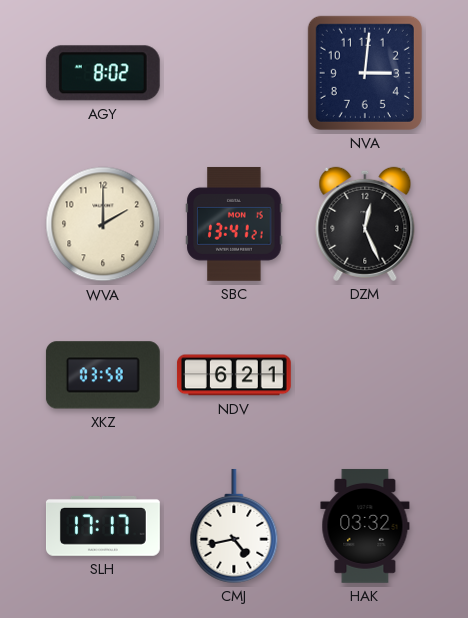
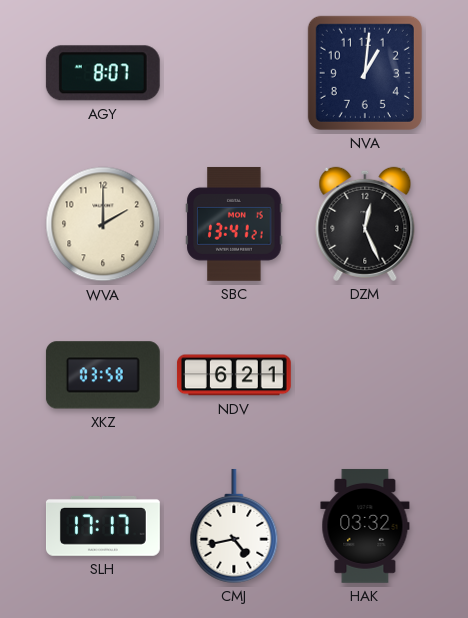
AGY: 8:02 -> 8:07
NVA: 3:01 -> 1:01
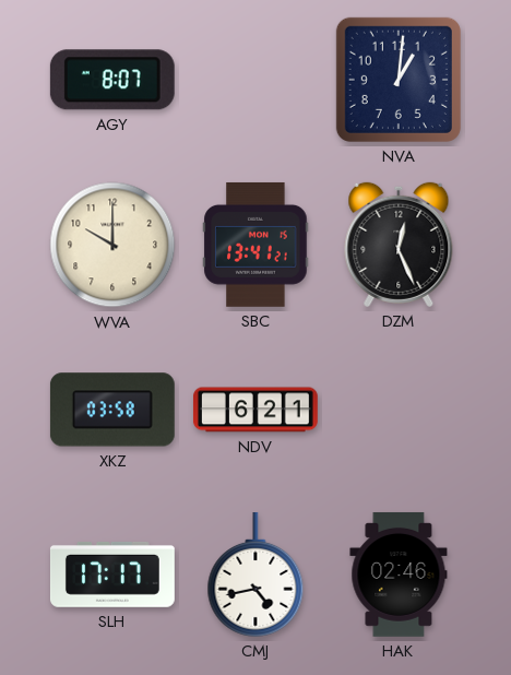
WVA: 2:00 -> 10:00
HAK: 03:32 -> 02:46
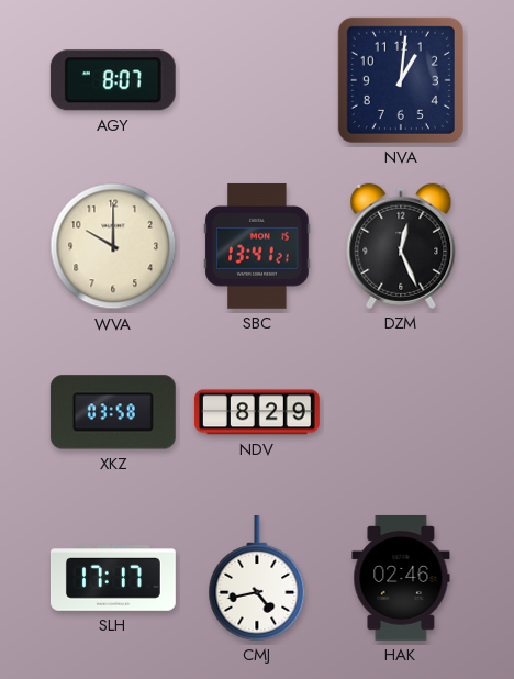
NDV: 6:21 -> 8:29
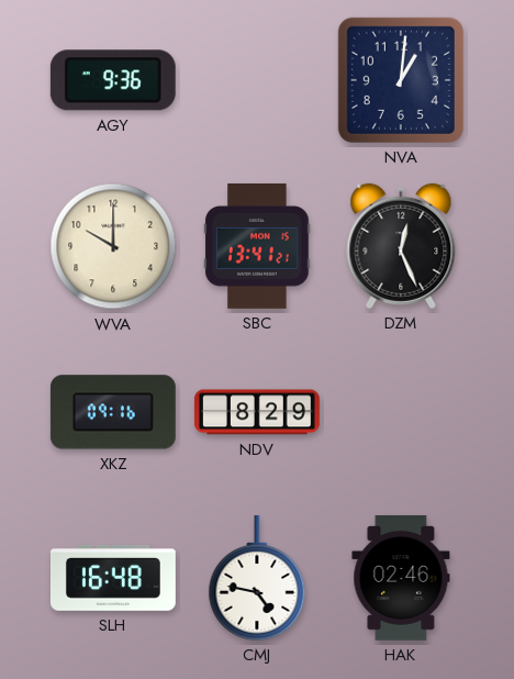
AGY: 8:07 -> 9:36
XKZ: 03:58 -> 09:16
SLH: 17:17 -> 16:48
CMJ: 4:43 -> 4:47
